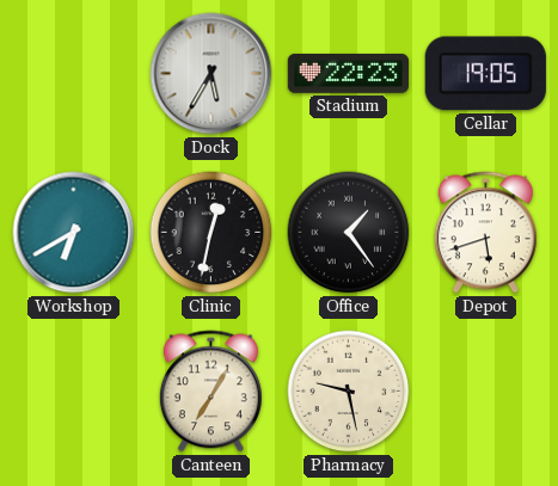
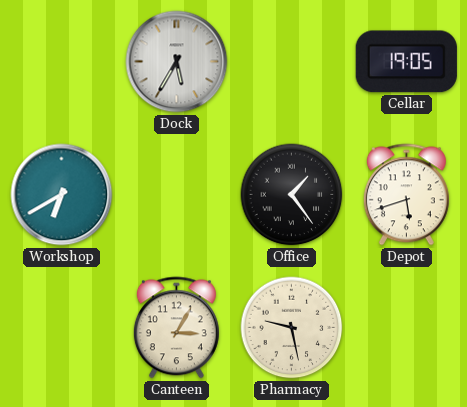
Stadium: 22:23 -> none
Clinic: 12:32 -> none
Canteen: 7:05 -> 3:05
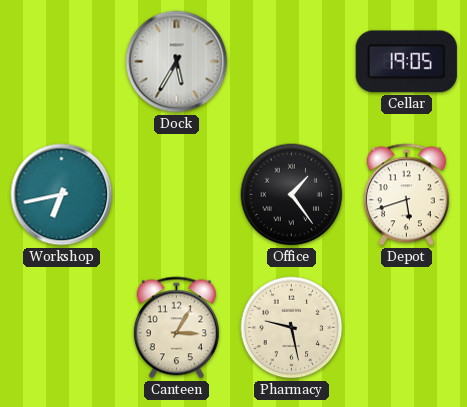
Workshop: 6:40 -> 6:43
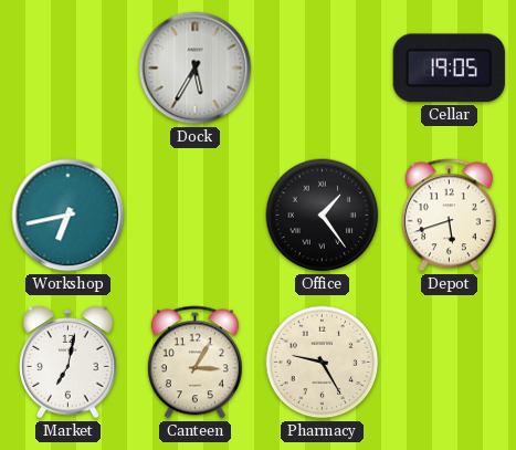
Market: none -> 7:02
Pharmacy: 9:28 -> 9:25
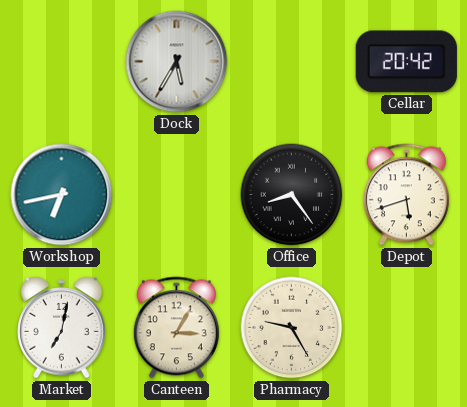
Cellar: 19:05 -> 20:42
Office: 1:24 -> 8:24
